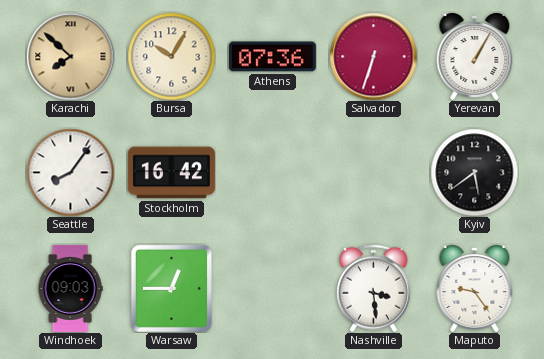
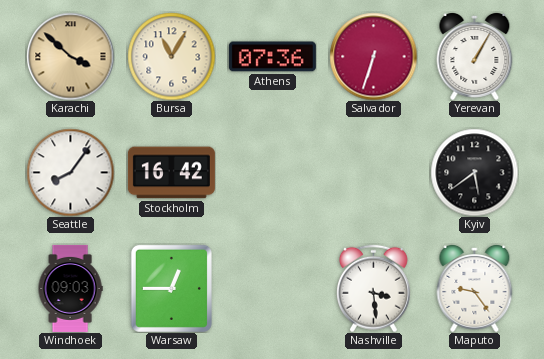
Karachi: 7:52 -> 3:52
Bursa: 10:05 -> 11:05
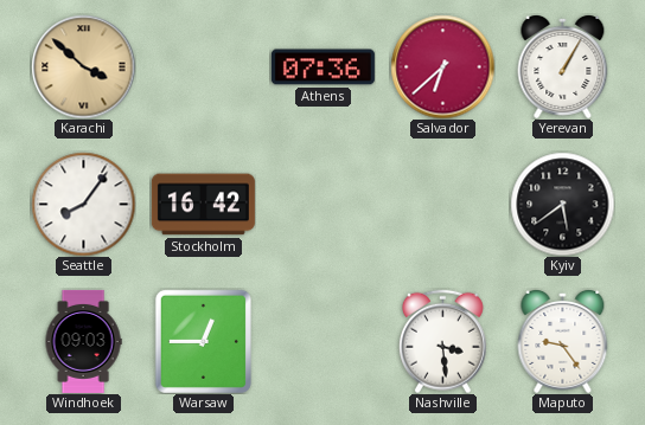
Bursa: 11:05 -> none
Salvador: 6:33 -> 6:38
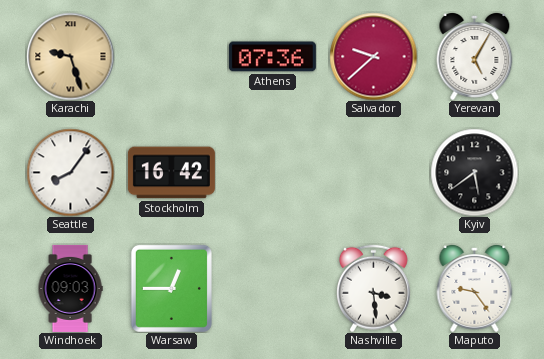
Karachi: 3:52 -> 9:27
Salvador: 6:38 -> 9:38
Yerevan: 1:05 -> 5:05
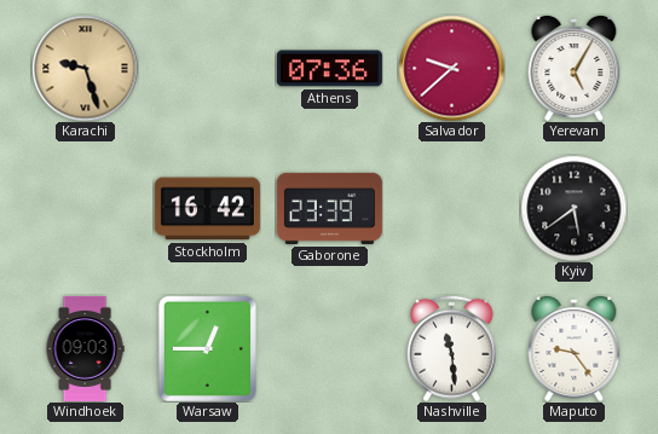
Seattle: 8:06 -> none
Gaborone: none -> 23:39
Nashville: 3:29 -> 11:29
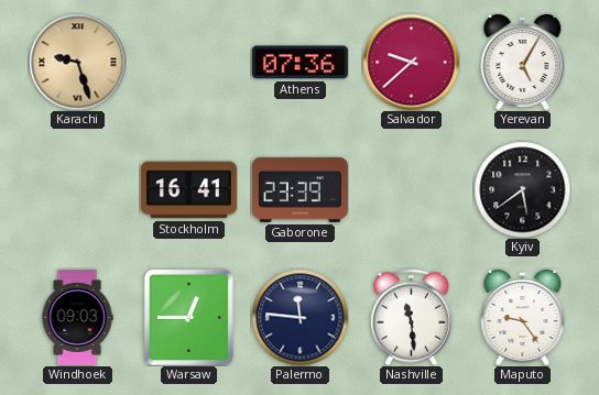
Stockholm: 16:42 -> 16:41
Palermo: none -> 11:46
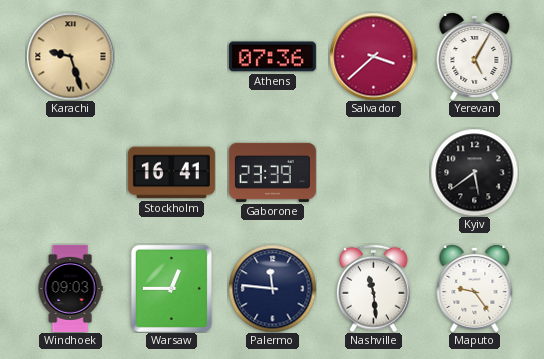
Salvador: 9:38 -> 3:38
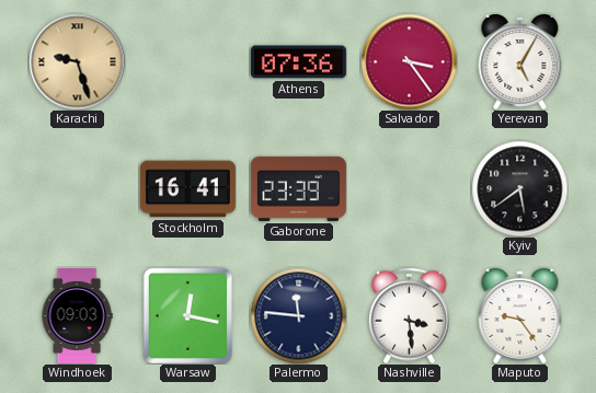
Salvador: 3:38 -> 3:24
Warsaw: 12:45 -> 12:17
Nashville: 11:29 -> 3:29
